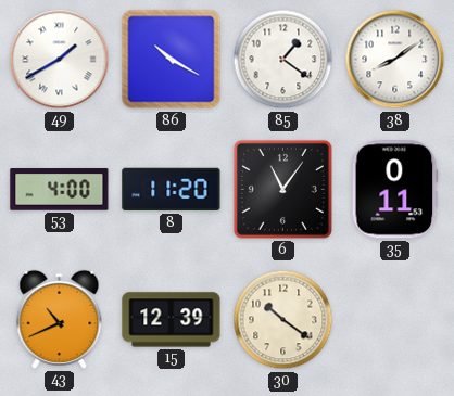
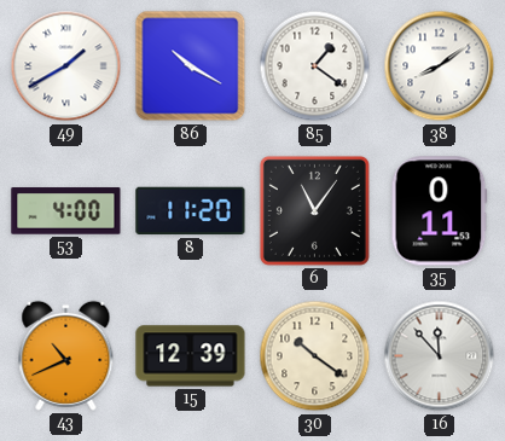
16: none -> 11:53
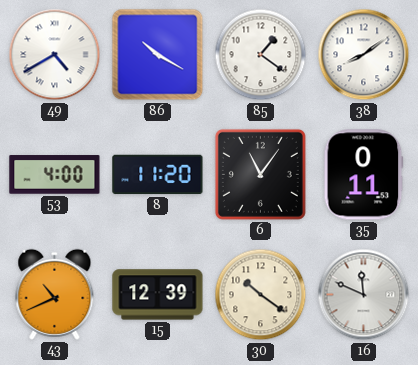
49: 1:40 -> 4:40
16: 11:53 -> 11:49
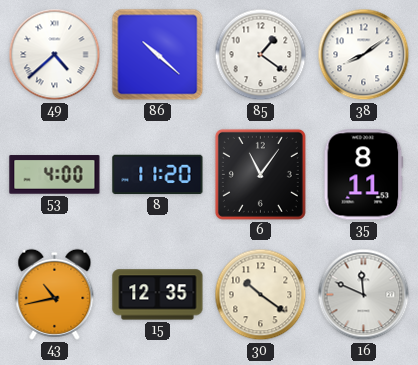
49: 4:40 -> 4:38
86: 10:20 -> 10:22
35: 0:11 -> 8:11
43: 10:41 -> 10:43
15: 12:39 -> 12:35
